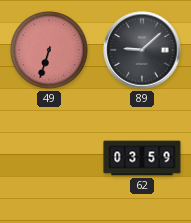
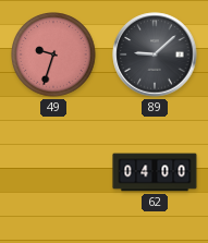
49: 6:33 -> 9:33
62: 03:59 -> 04:00
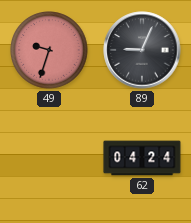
89: 9:08 -> 9:04
62: 04:00 -> 04:24
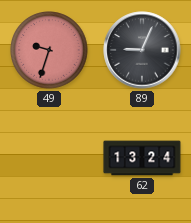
62: 04:24 -> 13:24
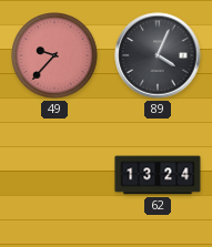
49: 9:33 -> 9:37
89: 9:04 -> 4:04
